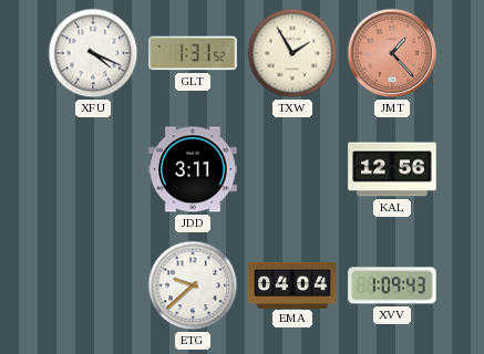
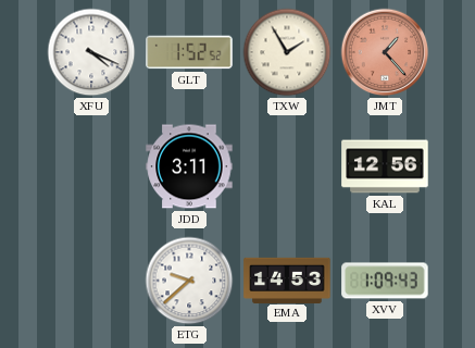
GLT: 1:31 -> 1:52
EMA: 04:04 -> 14:53
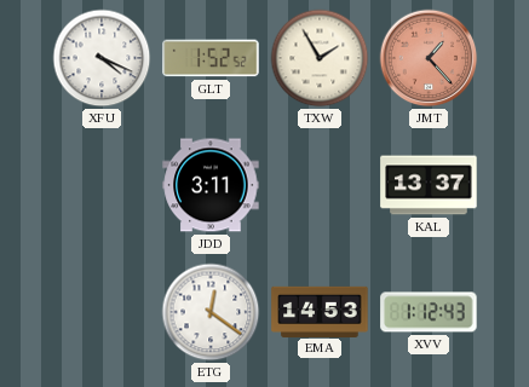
KAL: 12:56 -> 13:37
ETG: 9:38 -> 12:21
XVV: 1:09 -> 1:12
